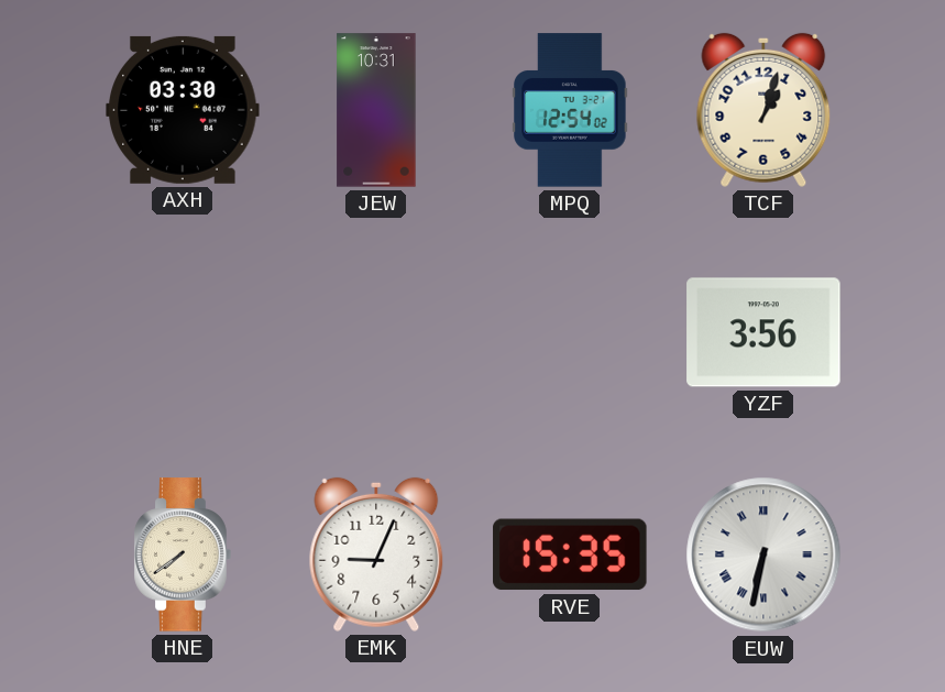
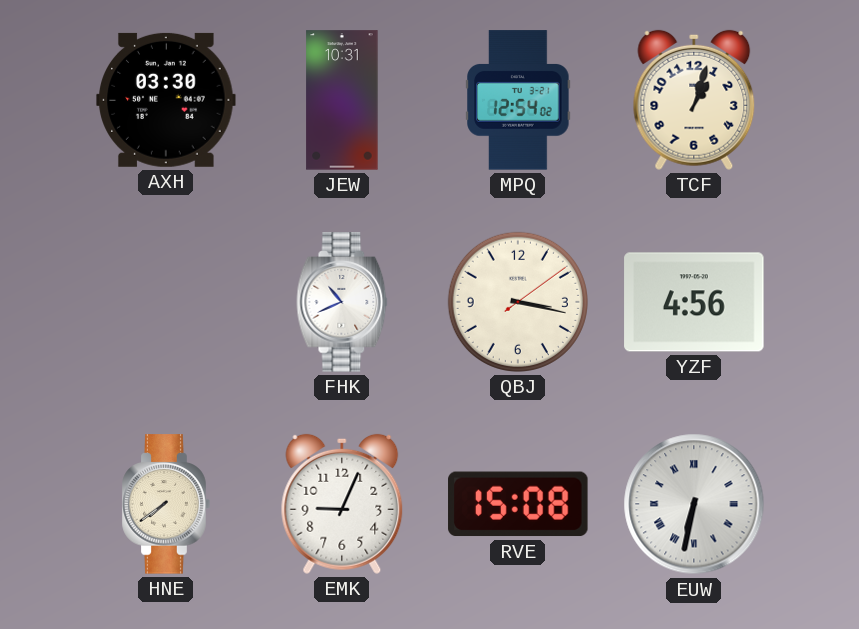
FHK: none -> 10:41
QBJ: none -> 3:17
YZF: 3:56 -> 4:56
RVE: 15:35 -> 15:08
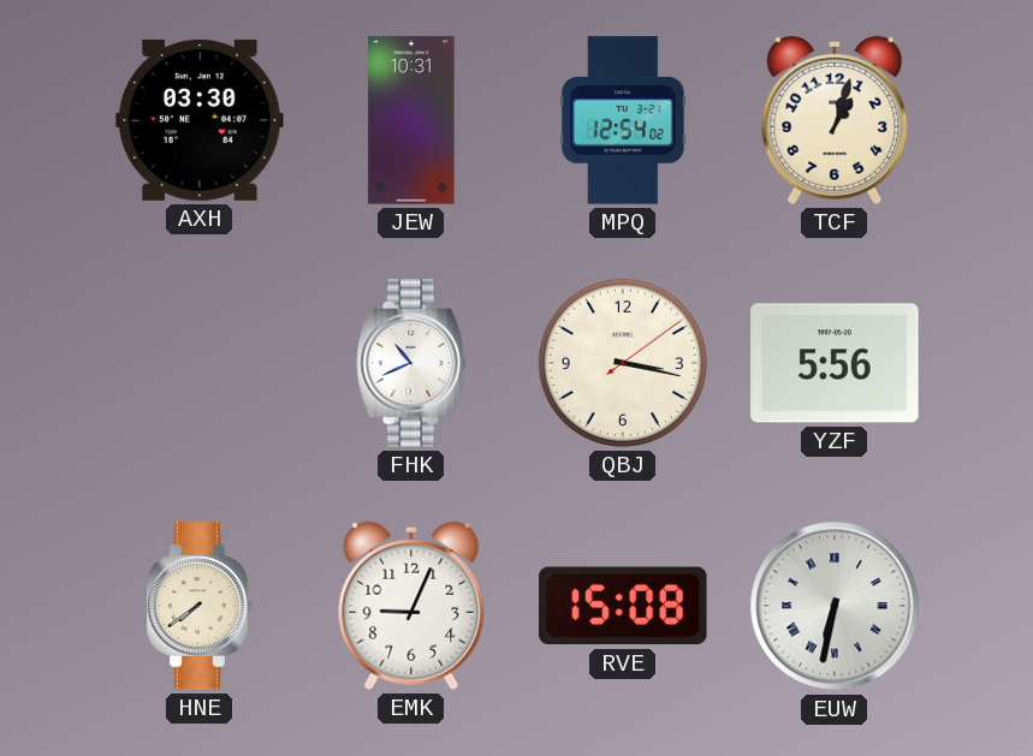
YZF: 4:56 -> 5:56
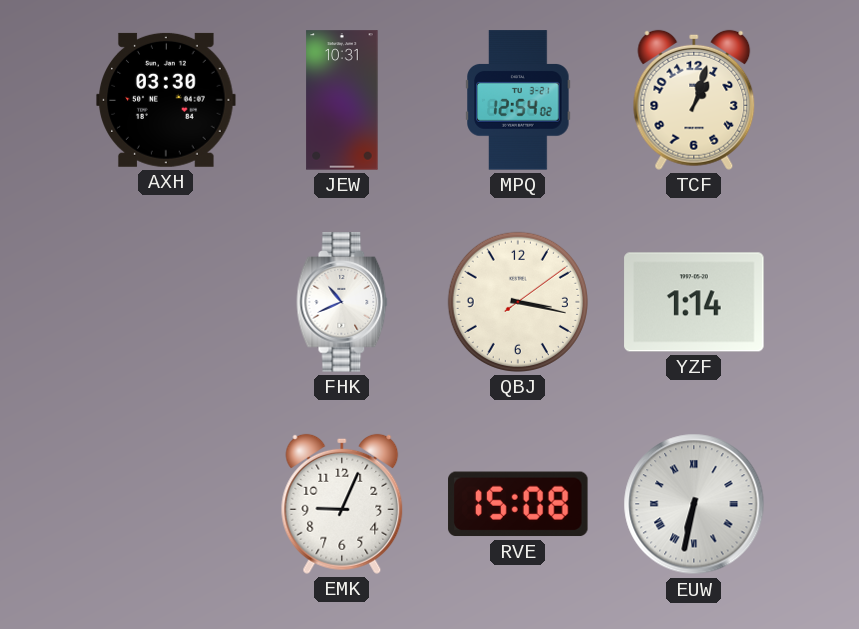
YZF: 5:56 -> 1:14
HNE: 7:39 -> none
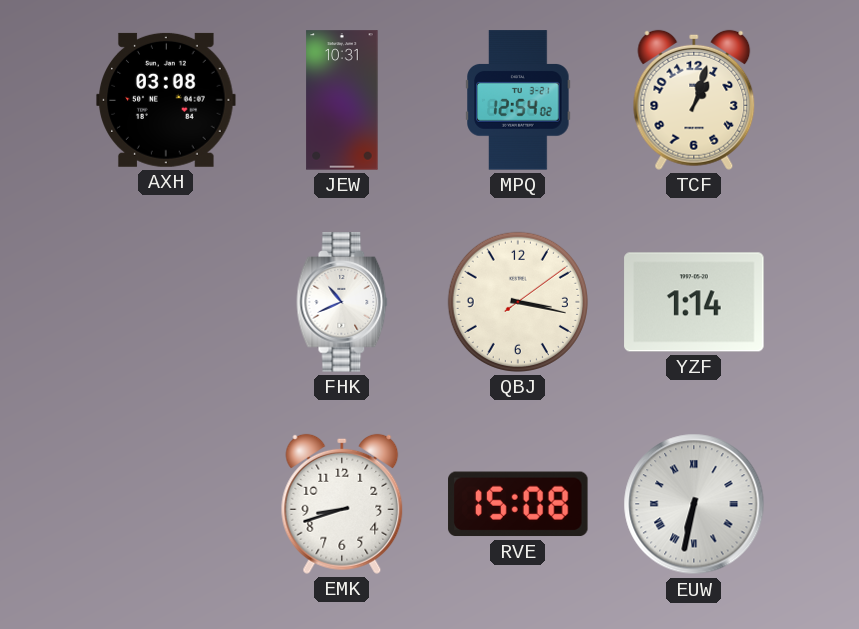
AXH: 03:30 -> 03:08
EMK: 9:04 -> 8:42
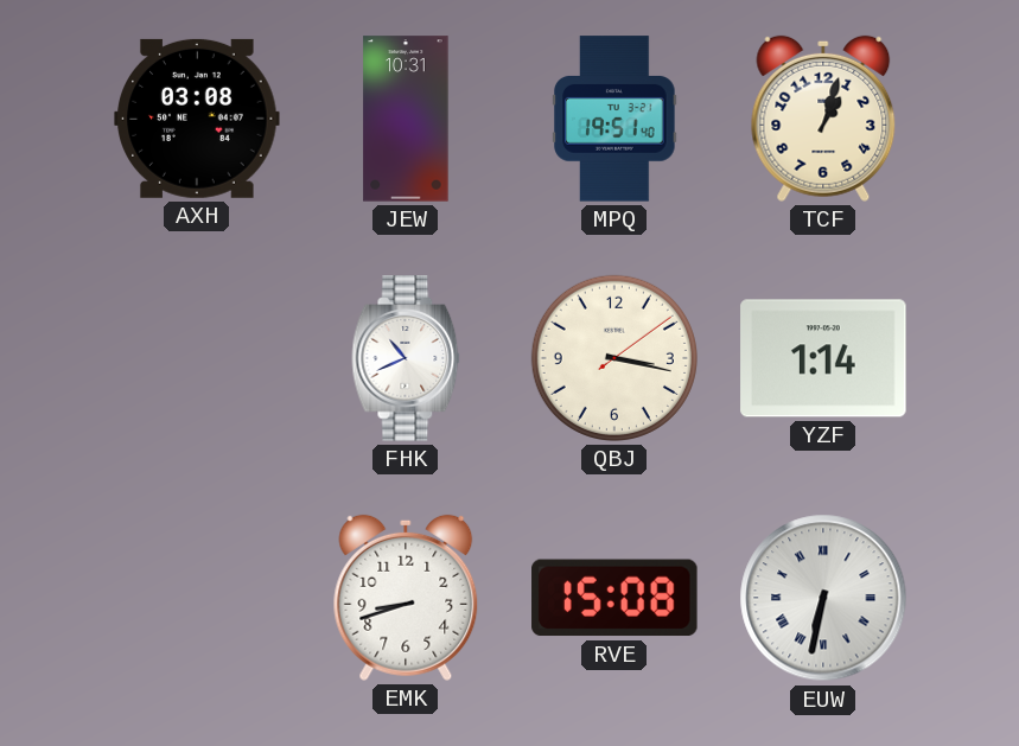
MPQ: 12:54 -> 19:51
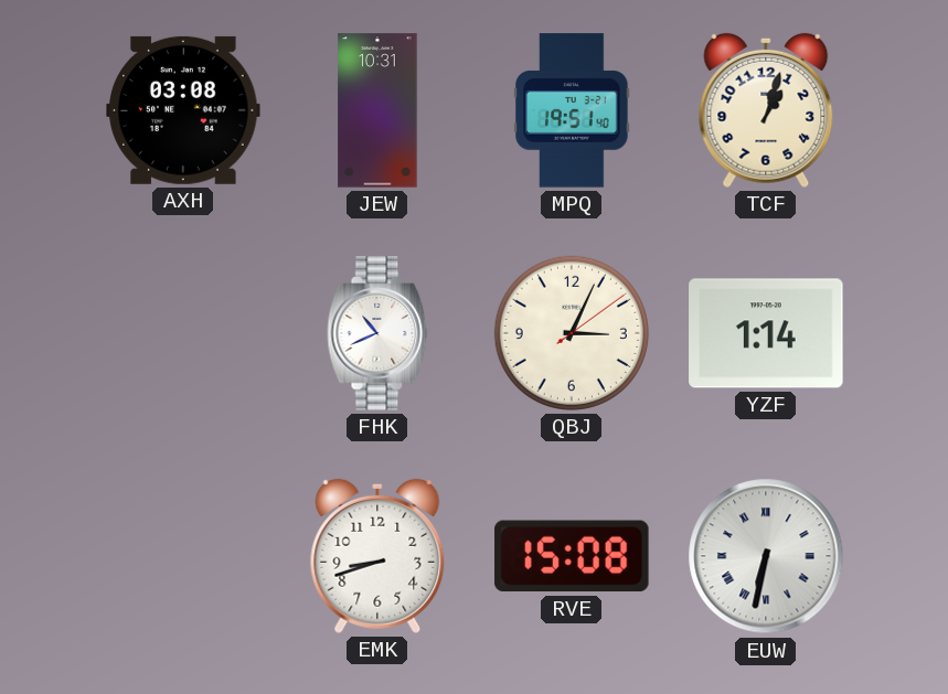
QBJ: 3:17 -> 3:04
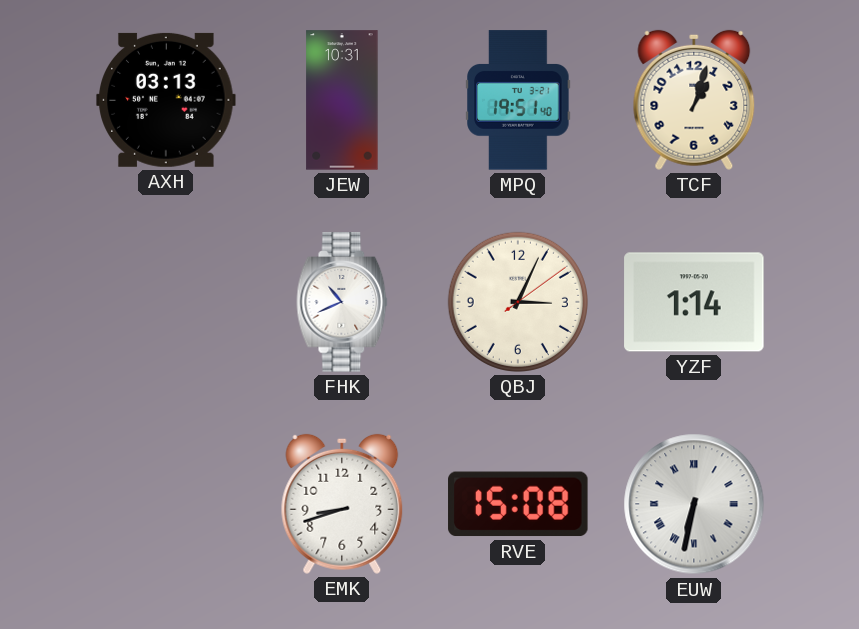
AXH: 03:08 -> 03:13
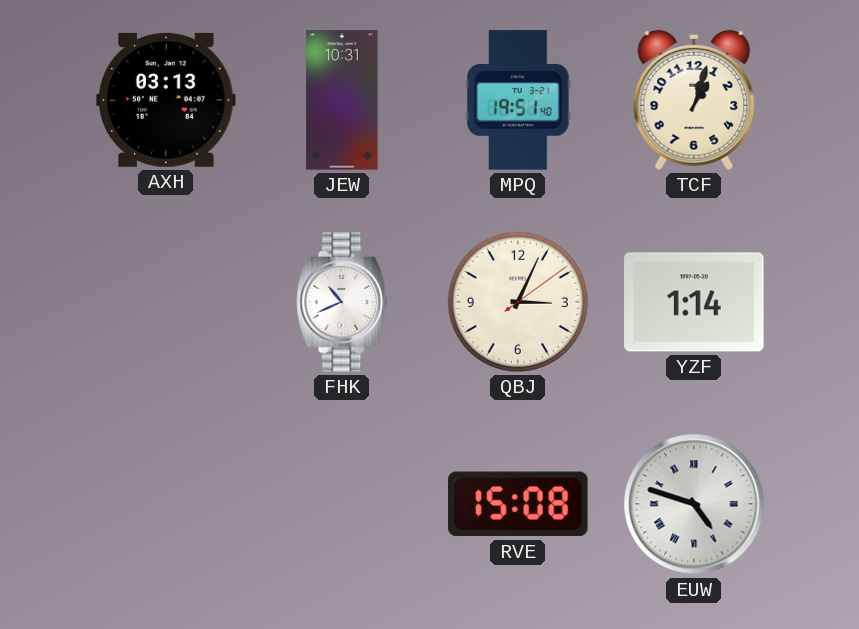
EMK: 8:42 -> none
EUW: 6:32 -> 4:48
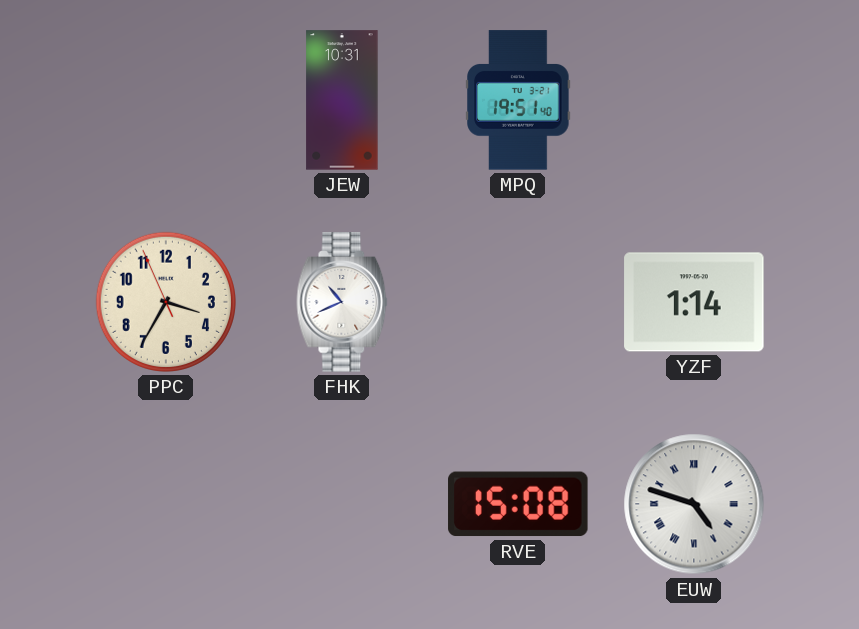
AXH: 03:13 -> none
TCF: 1:03 -> none
PPC: none -> 3:34
QBJ: 3:04 -> none
